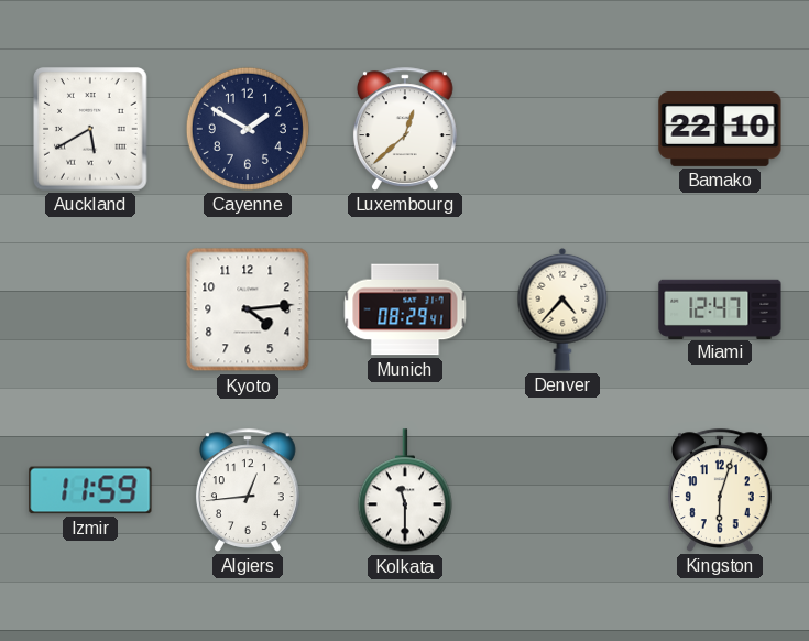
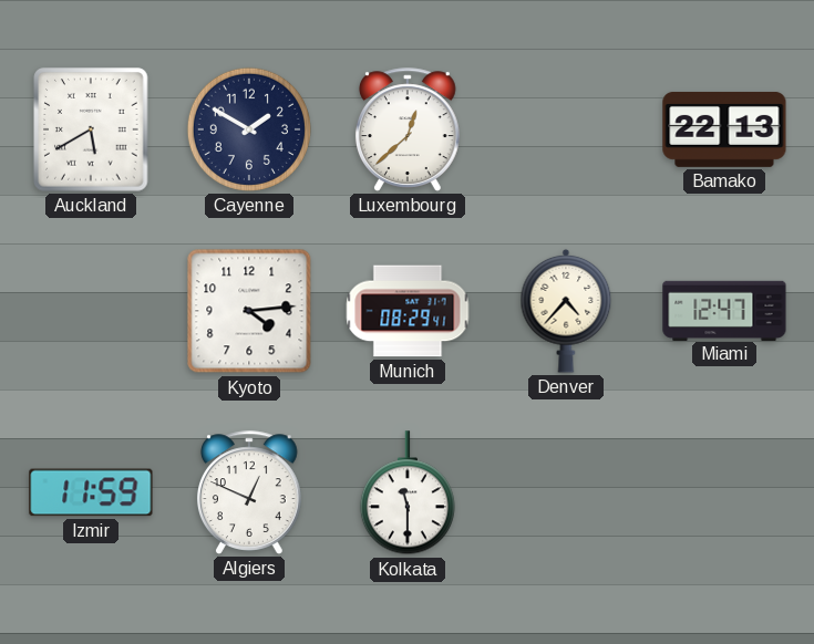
Bamako: 22:10 -> 22:13
Algiers: 12:44 -> 12:49
Kingston: 6:03 -> none
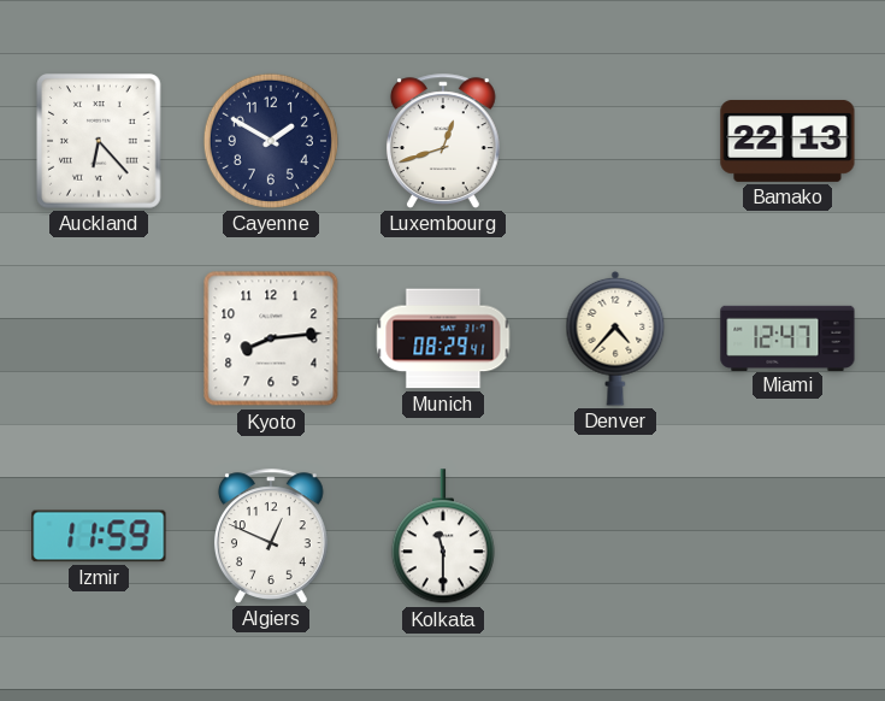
Auckland: 5:40 -> 6:23
Luxembourg: 12:38 -> 12:42
Kyoto: 4:14 -> 8:14
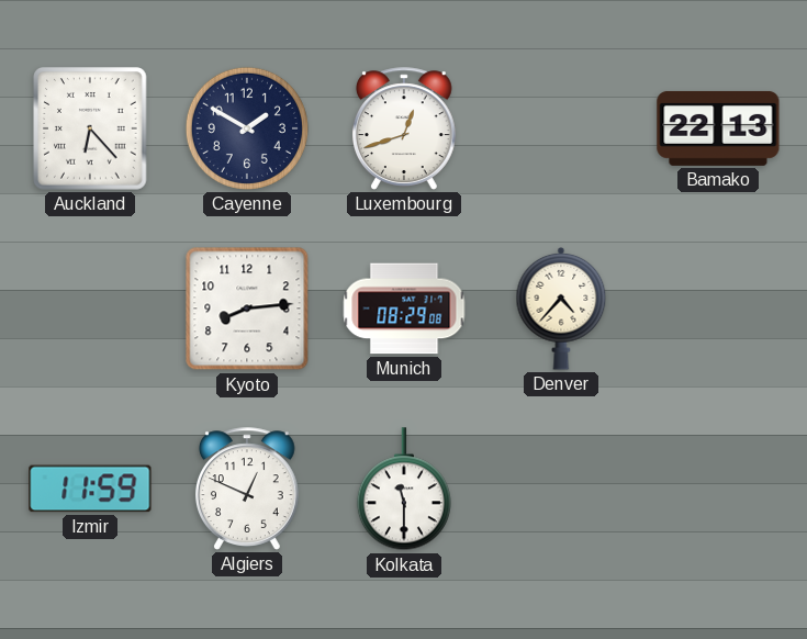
Munich: 08:29:41 -> 08:29:08
Miami: 12:47 -> none
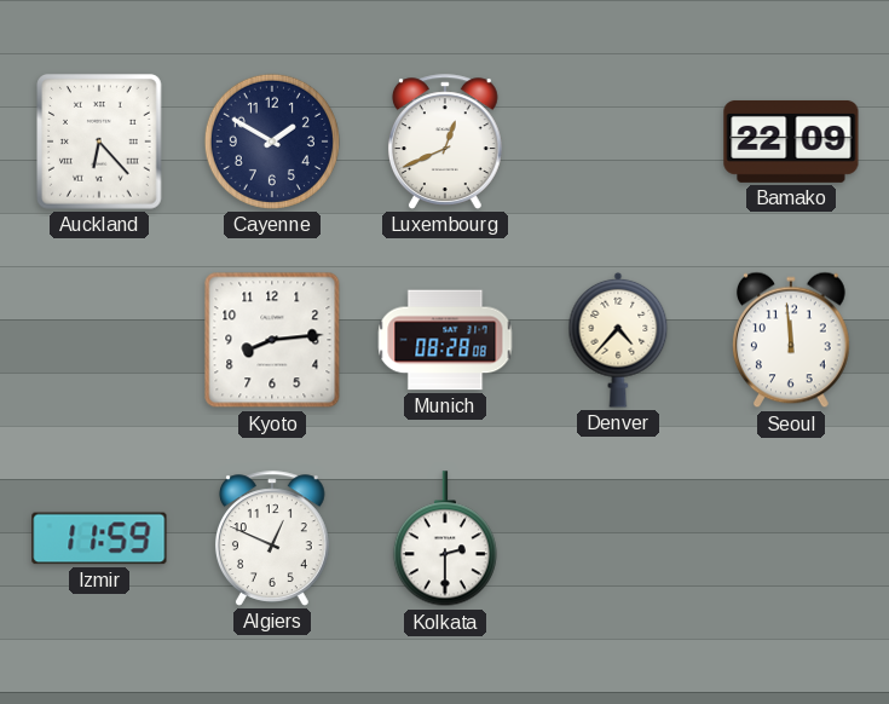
Luxembourg: 12:42 -> 12:41
Bamako: 22:13 -> 22:09
Munich: 08:29 -> 08:28
Seoul: none -> 11:59
Kolkata: 11:30 -> 2:30
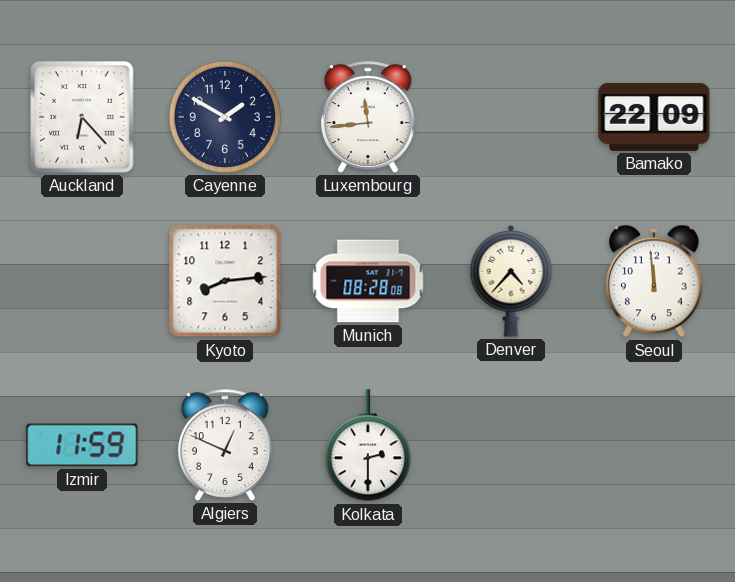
Luxembourg: 12:41 -> 11:44
